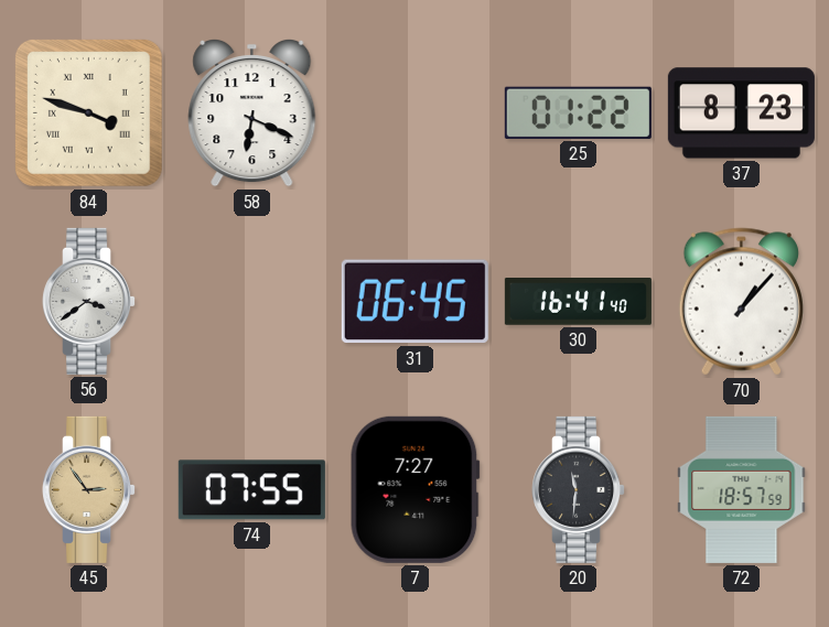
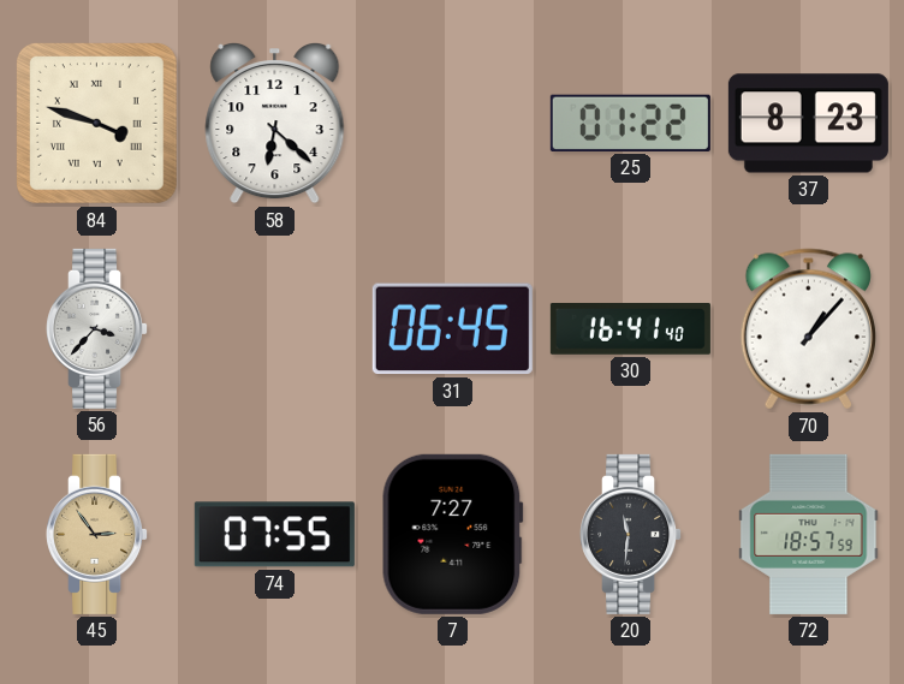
58: 6:19 -> 6:22
56: 3:39 -> 3:37
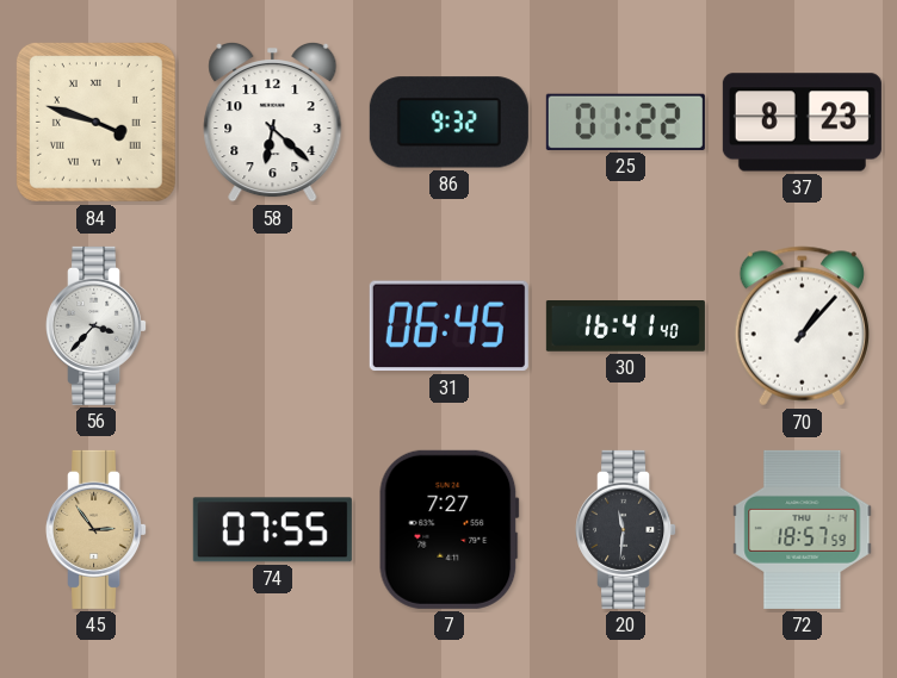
86: none -> 9:32
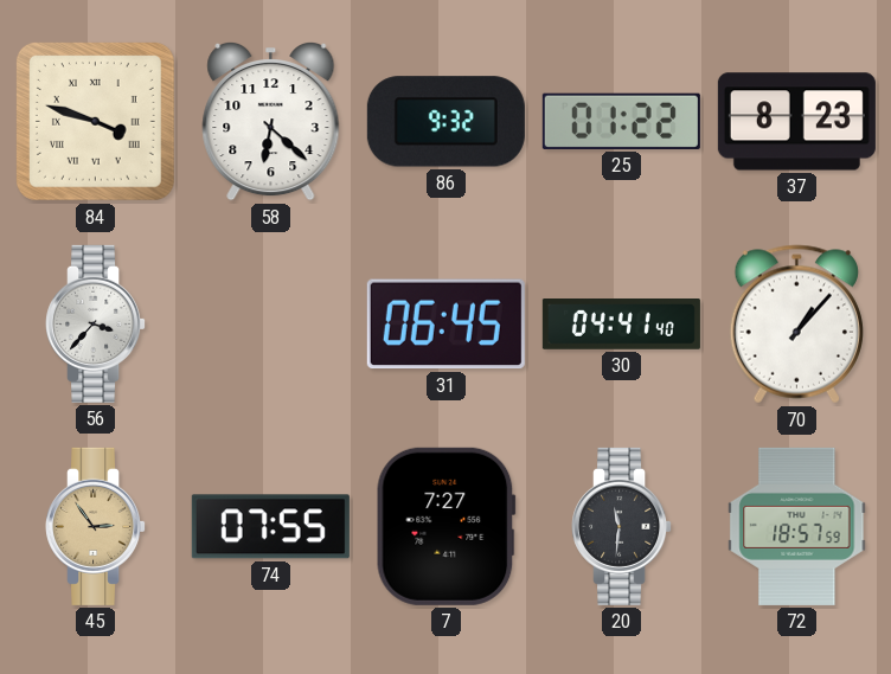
30: 16:41 -> 04:41
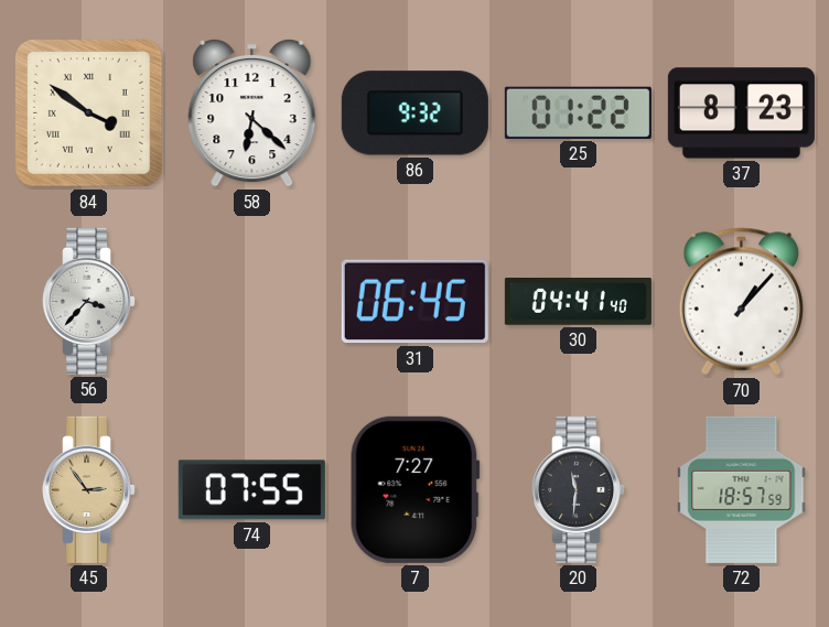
84: 3:48 -> 3:51
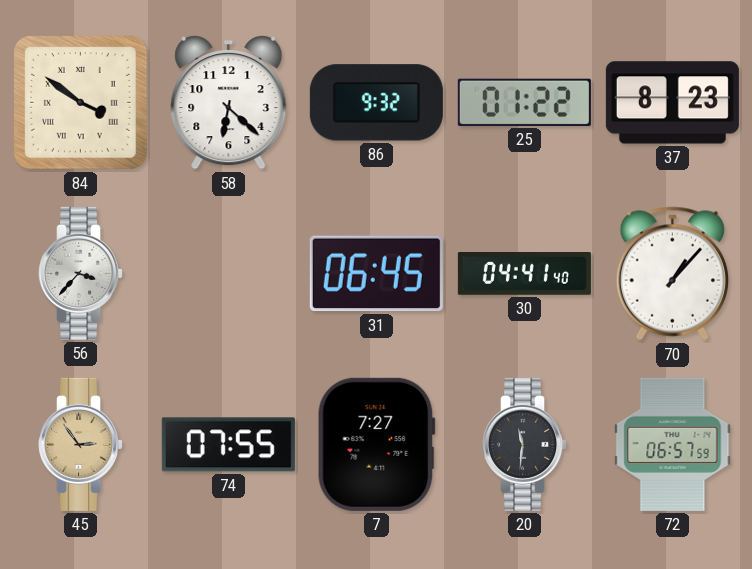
72: 18:57 -> 06:57
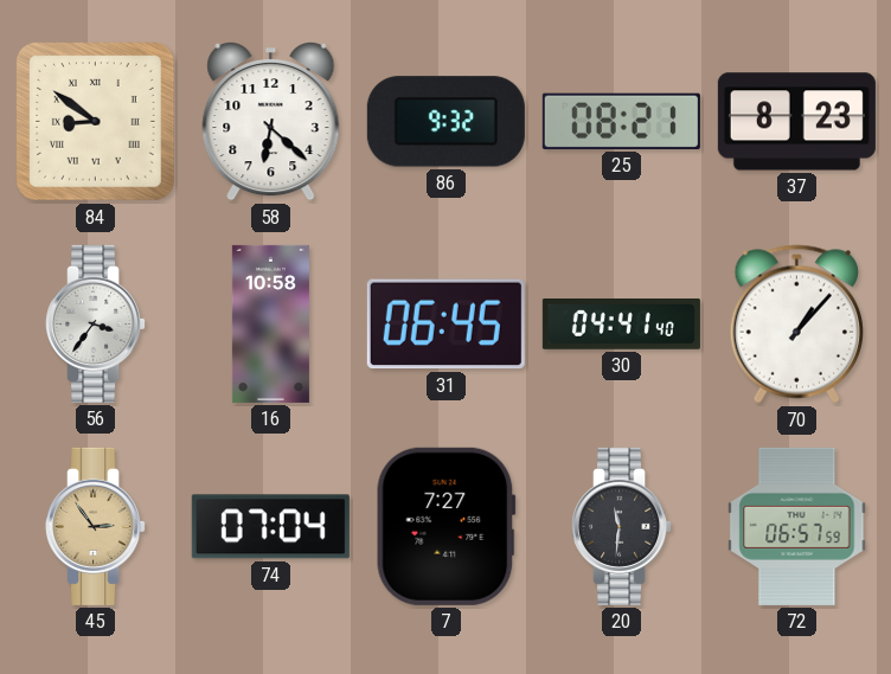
84: 3:51 -> 8:51
25: 01:22 -> 08:21
56: 3:37 -> 3:36
16: none -> 10:58
74: 07:55 -> 07:04
